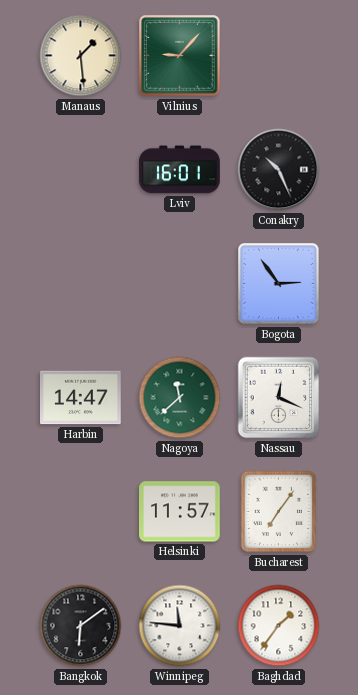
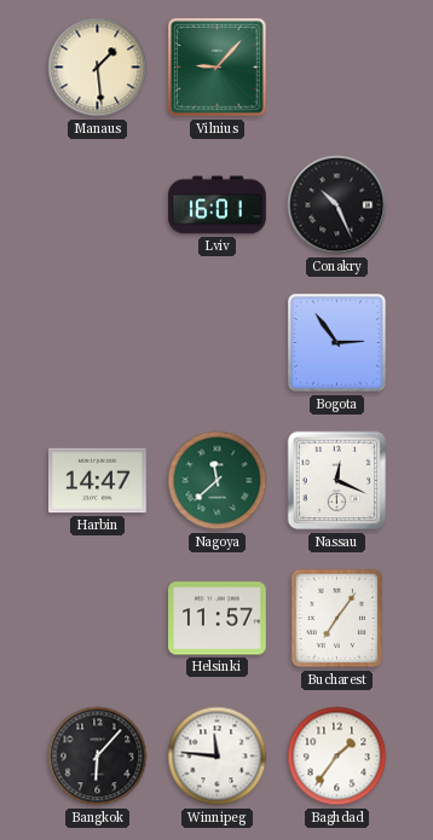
Bangkok: 6:09 -> 6:07
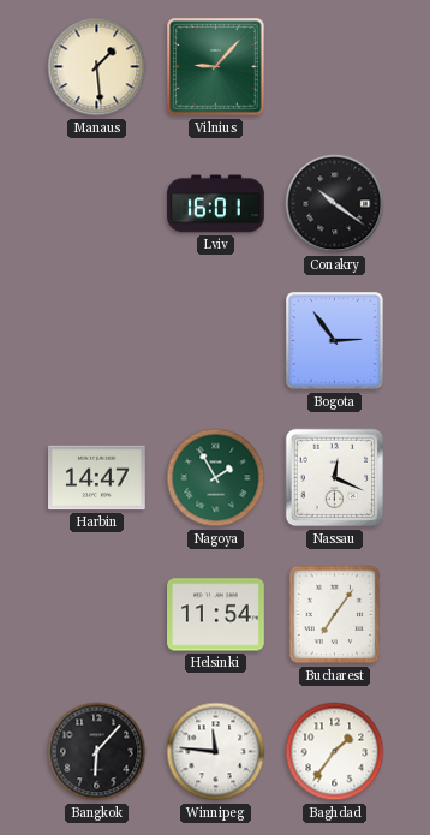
Conakry: 10:26 -> 10:21
Nagoya: 11:38 -> 1:55
Helsinki: 11:57 -> 11:54
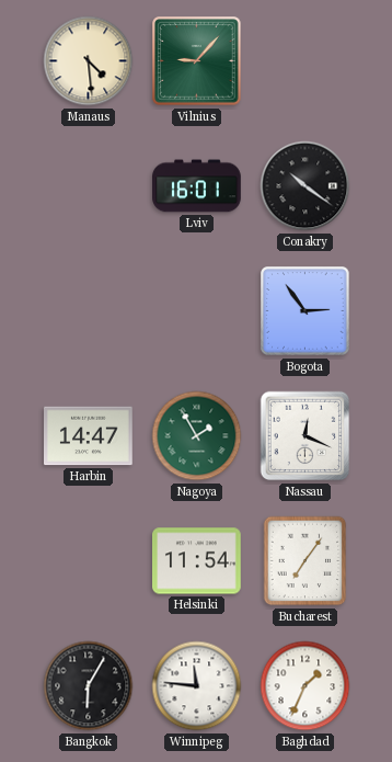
Manaus: 1:29 -> 4:29
Bangkok: 6:07 -> 6:05
Baghdad: 1:36 -> 1:34
